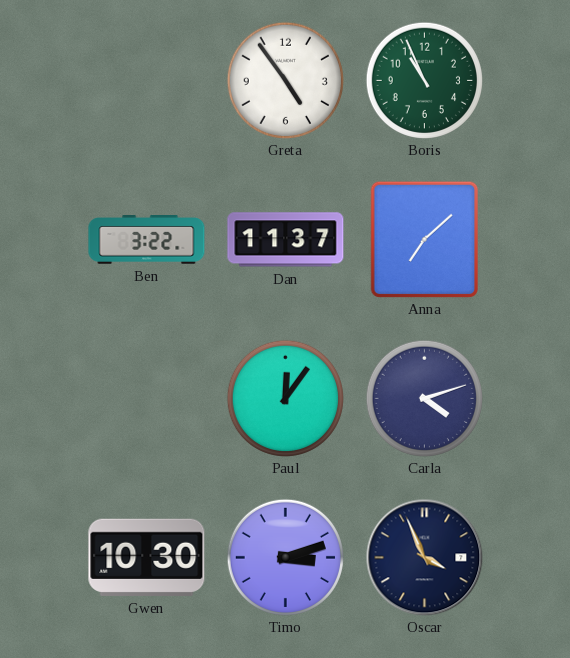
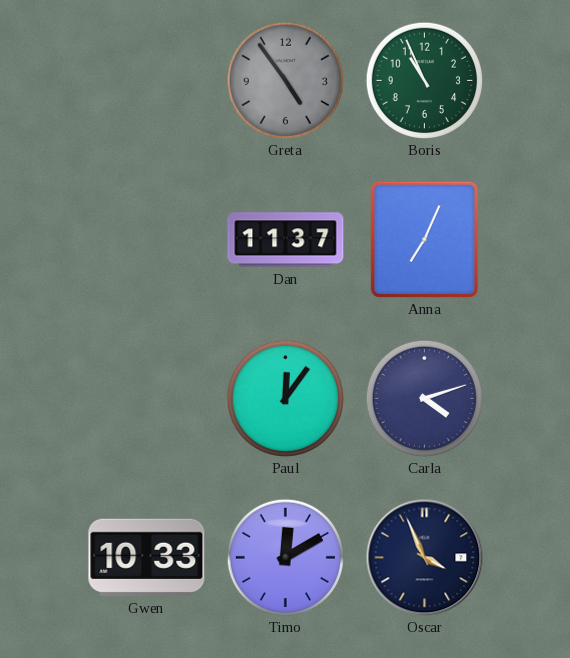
Greta dial: white -> grey
Ben: 3:22 -> none
Anna: 7:08 -> 7:04
Gwen: 10:30 -> 10:33
Timo: 3:12 -> 12:10
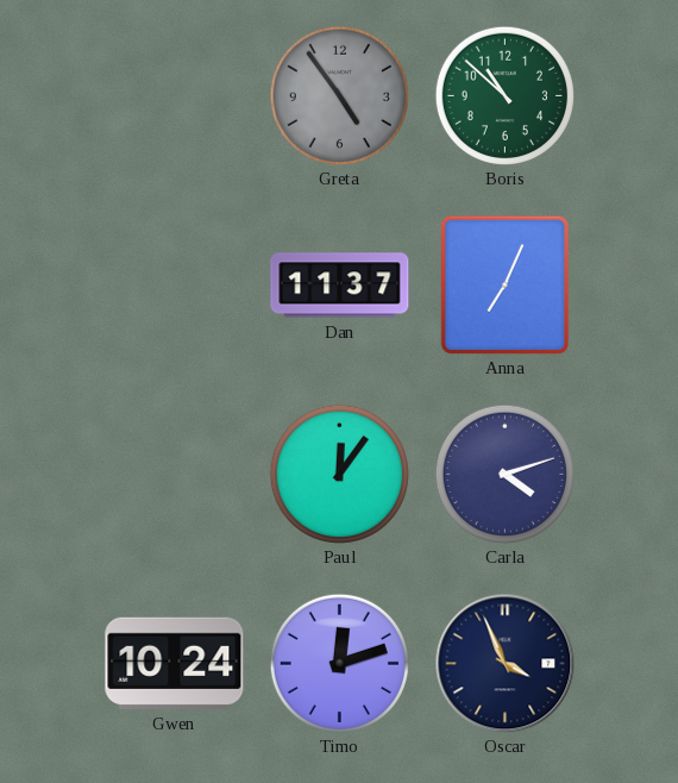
Boris: 10:56 -> 10:52
Gwen: 10:33 -> 10:24
Timo: 12:10 -> 12:12
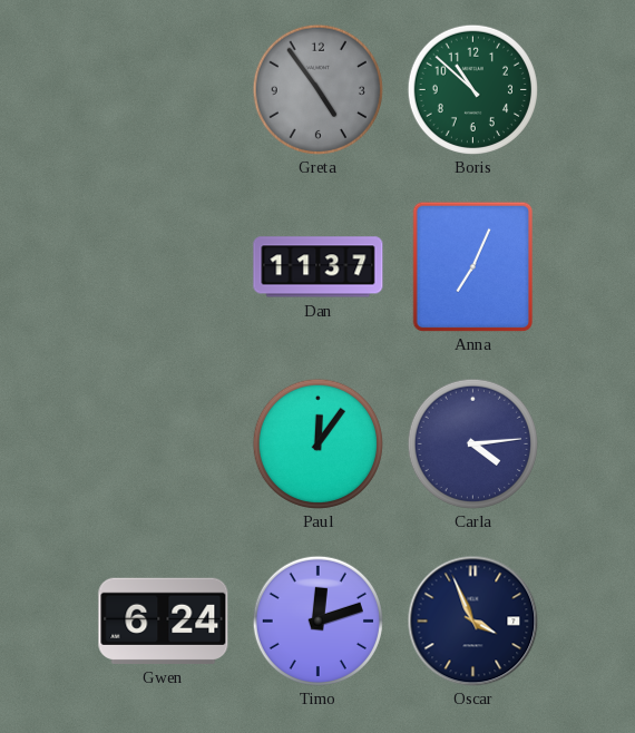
Carla: 4:12 -> 4:14
Gwen: 10:24 -> 6:24
